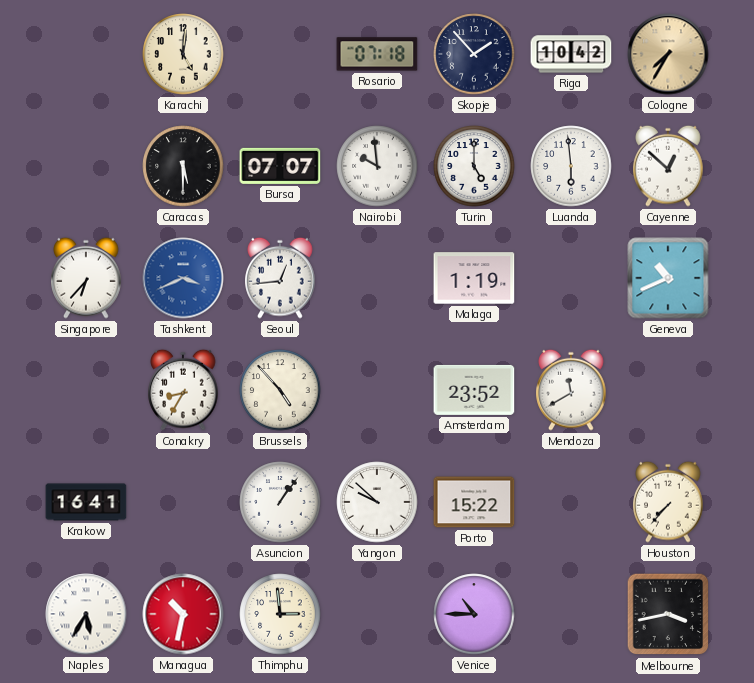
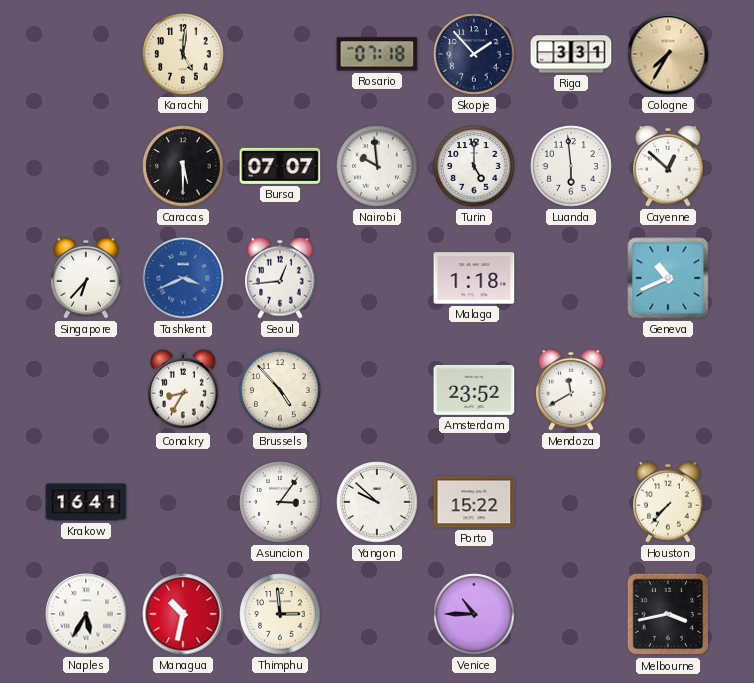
Riga: 10:42 -> 3:31
Malaga: 1:19 -> 1:18
Asuncion: 1:06 -> 3:06
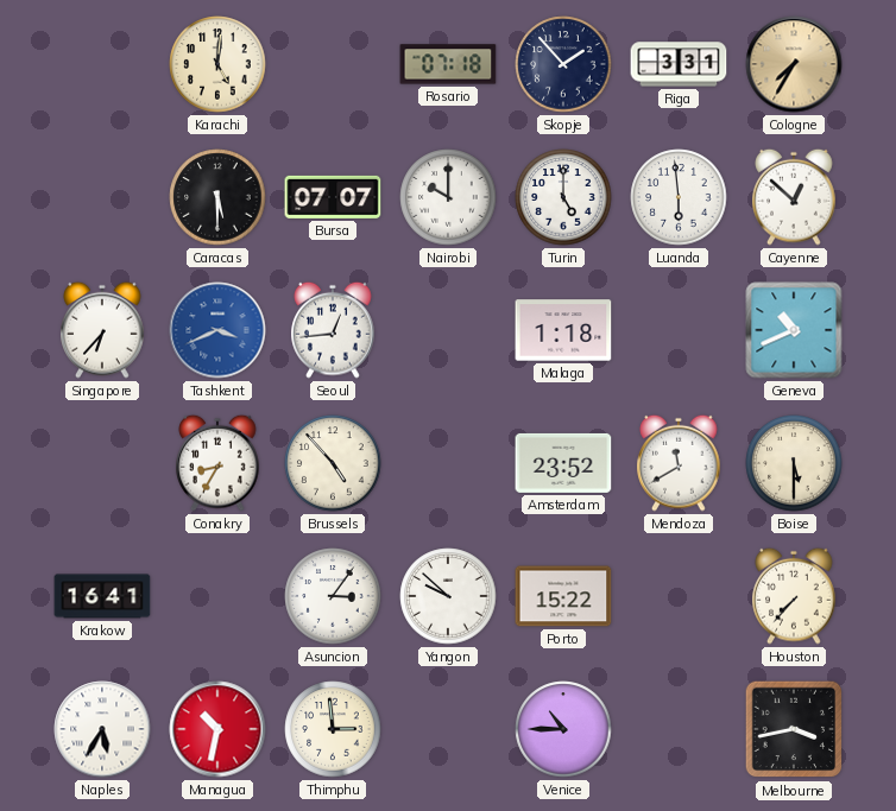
Nairobi: 9:59 -> 10:00
Boise: none -> 5:30
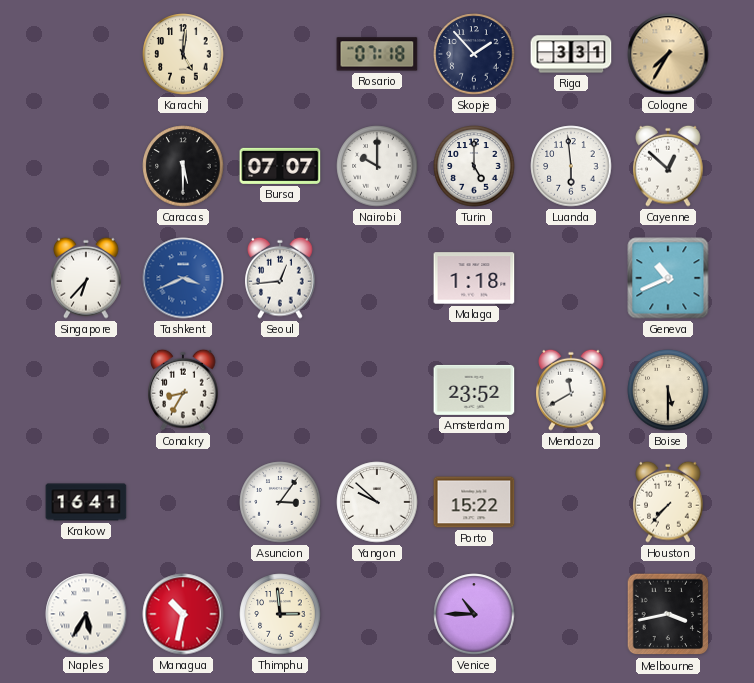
Brussels: 4:53 -> none
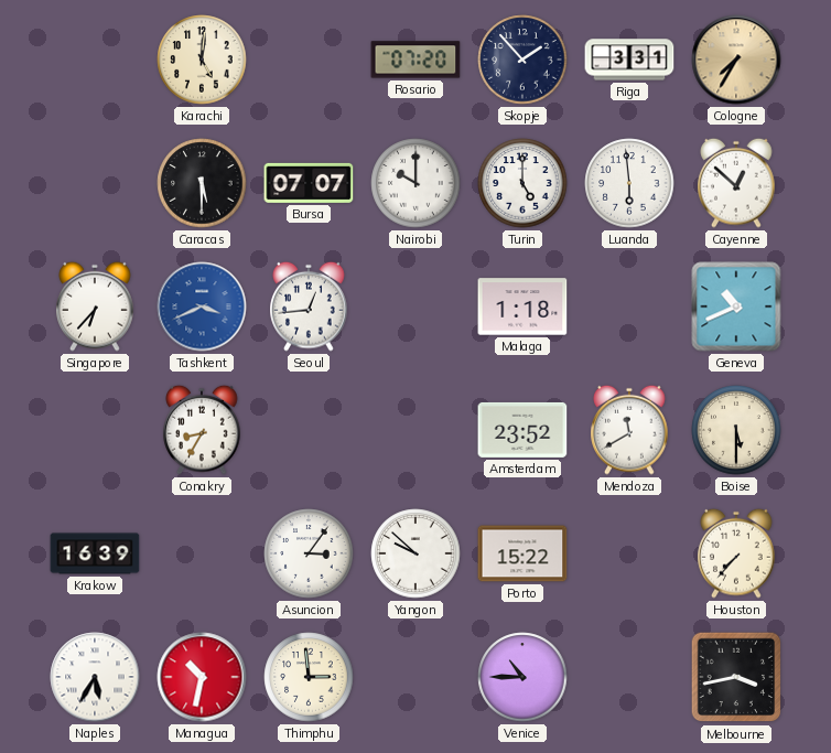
Rosario: 07:18 -> 07:20
Krakow: 16:41 -> 16:39
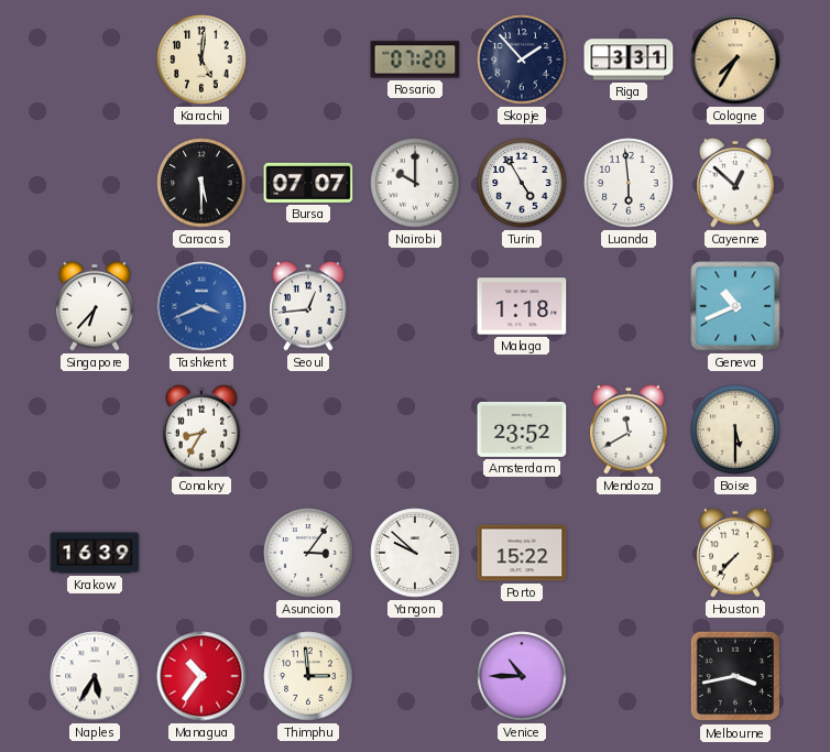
Turin: 5:00 -> 4:55
Managua: 10:32 -> 10:36
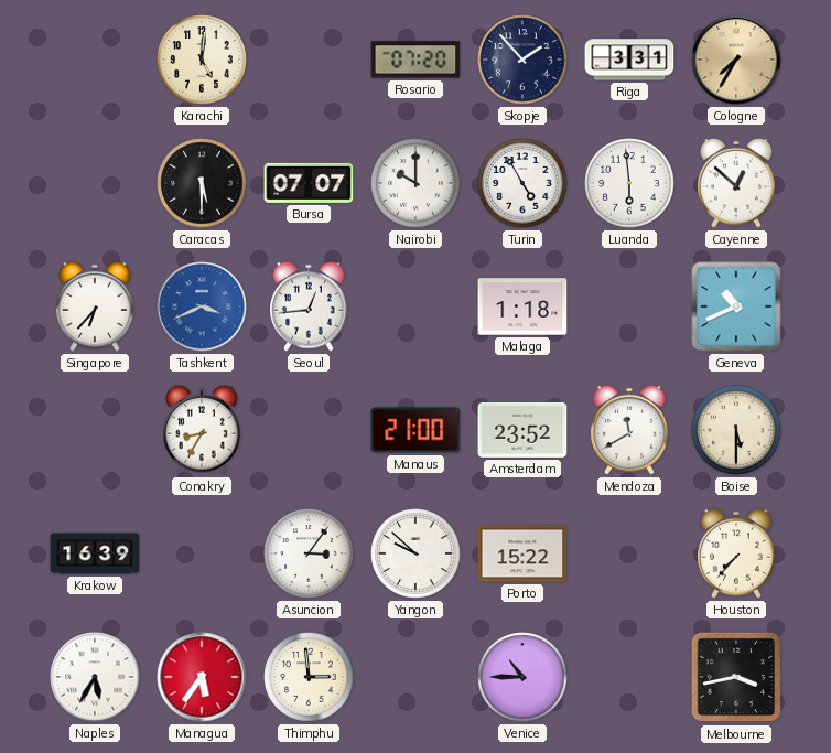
Manaus: none -> 21:00
Managua: 10:36 -> 5:36
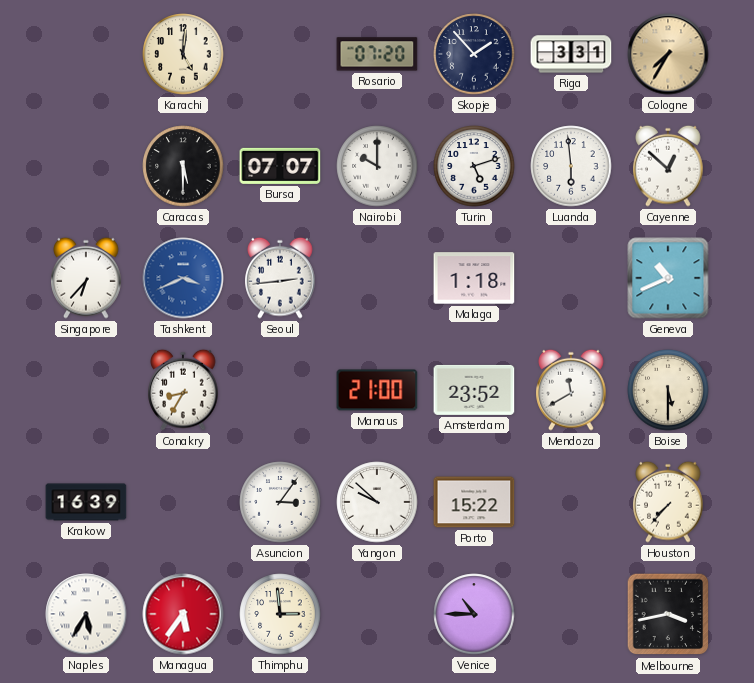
Turin: 4:55 -> 5:12
Seoul: 12:44 -> 2:44
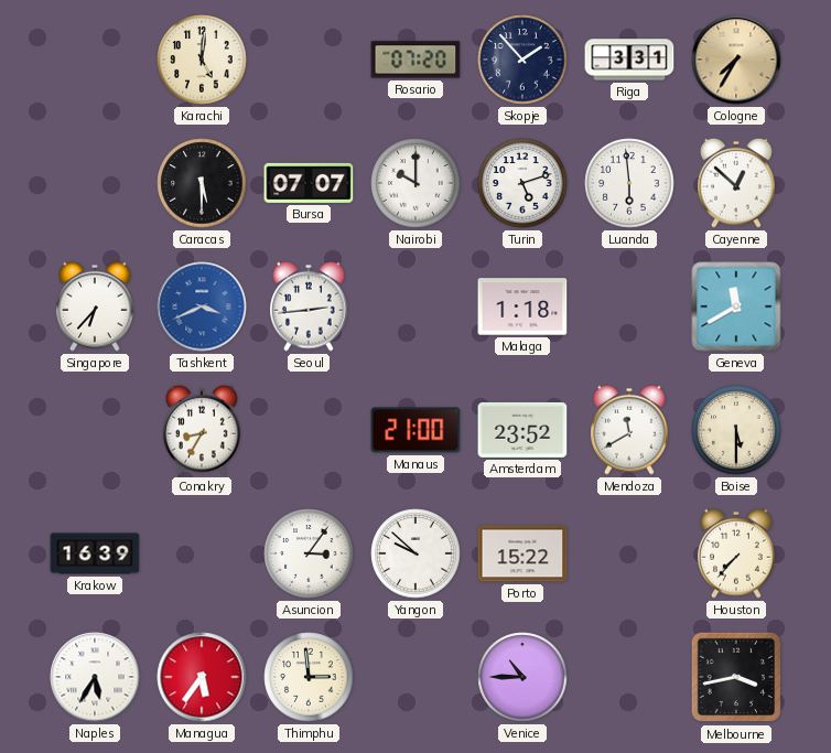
Geneva: 10:41 -> 11:40
